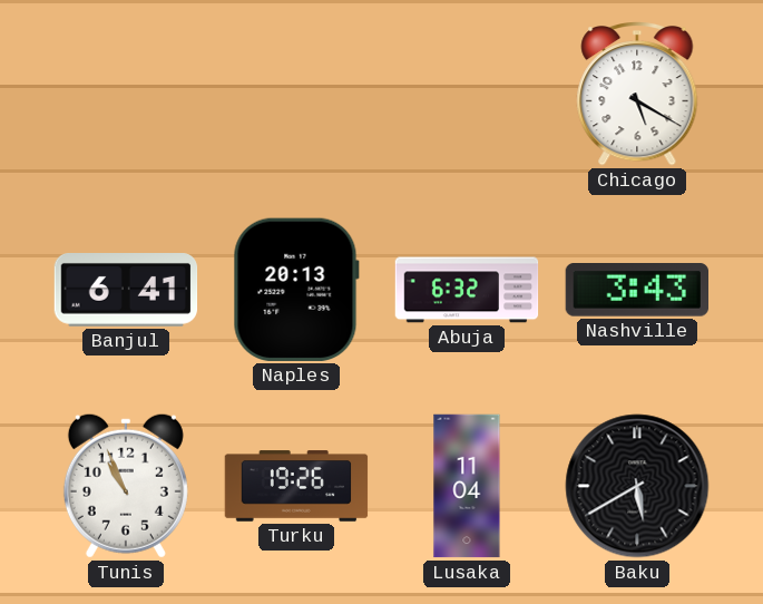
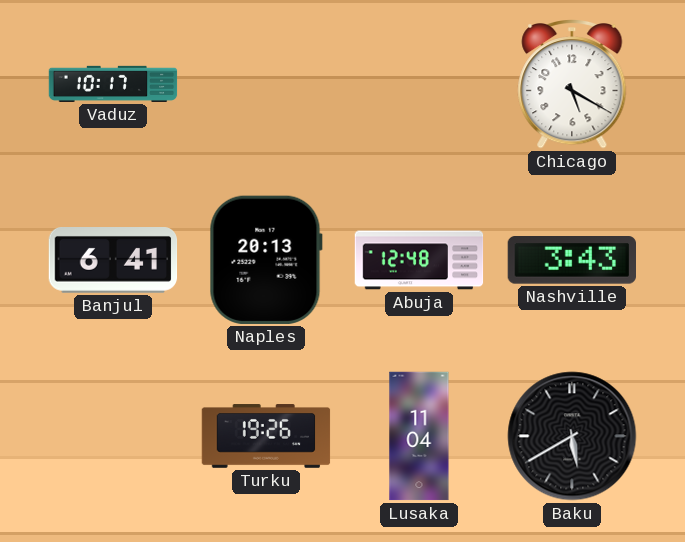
Vaduz: none -> 10:17
Abuja: 6:32 -> 12:48
Tunis: 10:56 -> none
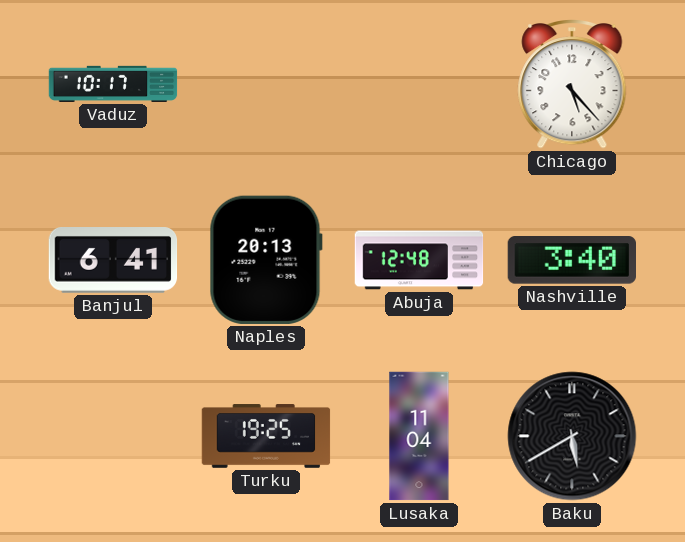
Chicago: 5:20 -> 5:23
Nashville: 3:43 -> 3:40
Turku: 19:26 -> 19:25
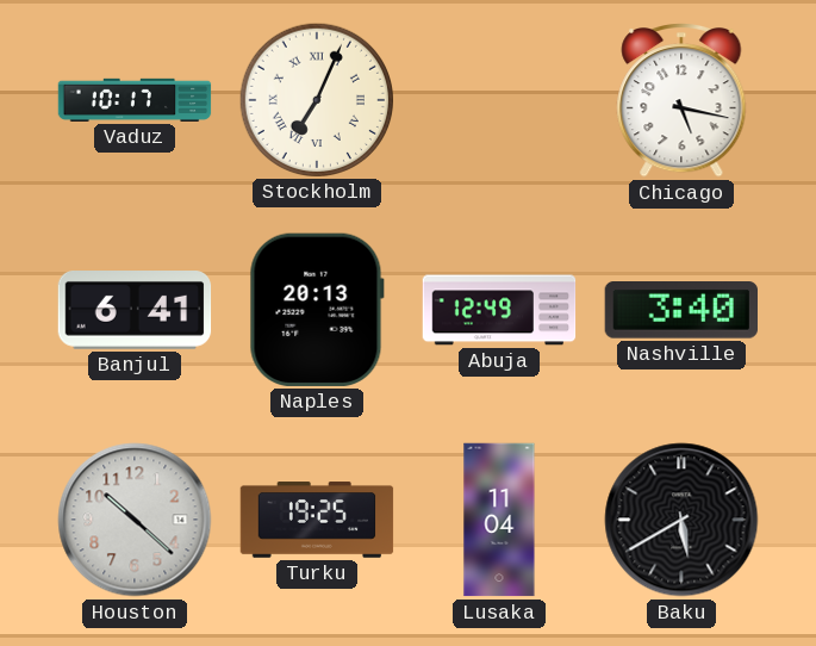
Stockholm: none -> 7:04
Chicago: 5:23 -> 5:17
Abuja: 12:48 -> 12:49
Houston: none -> 10:22
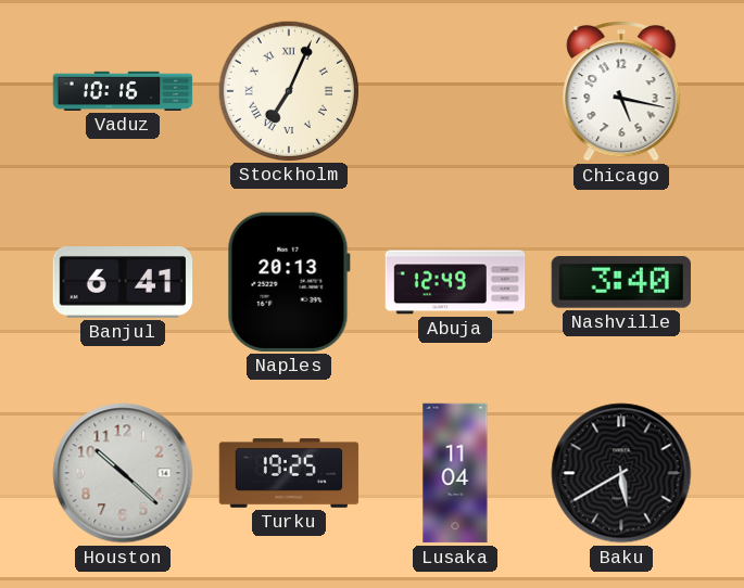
Vaduz: 10:17 -> 10:16
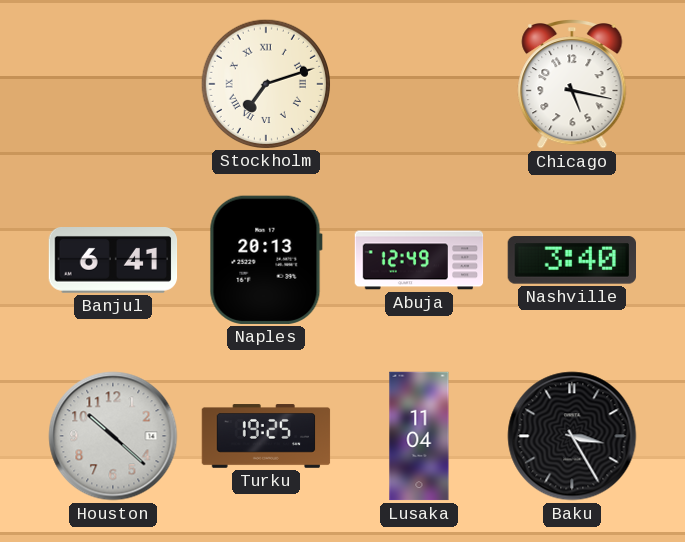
Vaduz: 10:16 -> none
Stockholm: 7:04 -> 7:12
Baku: 5:40 -> 3:25
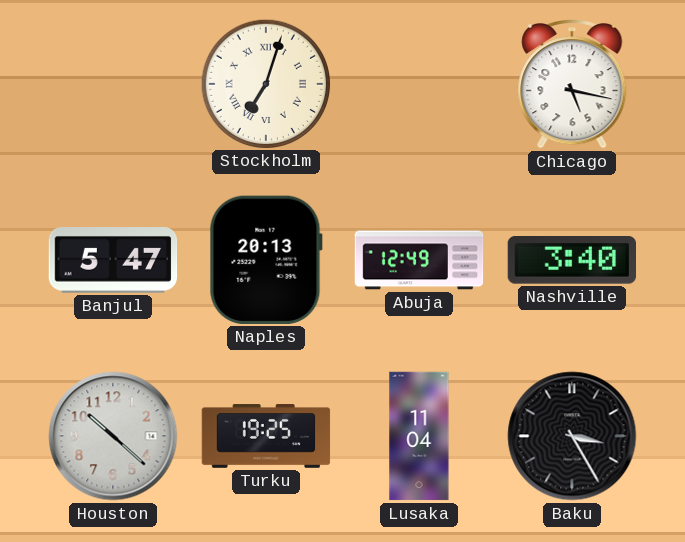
Stockholm: 7:12 -> 7:03
Banjul: 6:41 -> 5:47
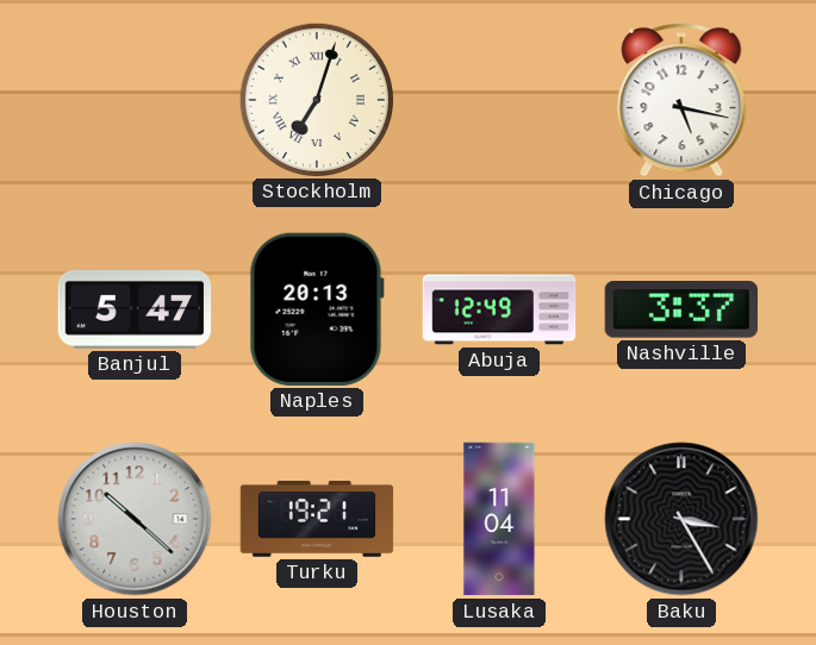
Nashville: 3:40 -> 3:37
Turku: 19:25 -> 19:21
